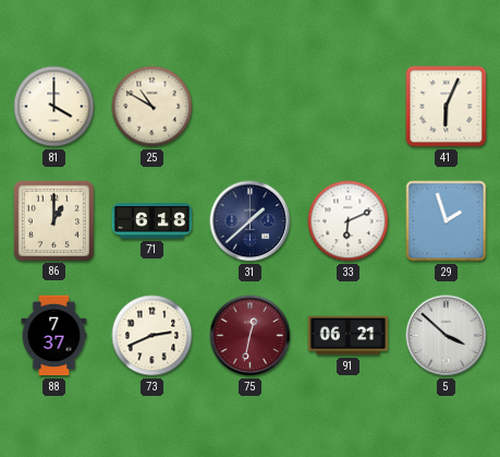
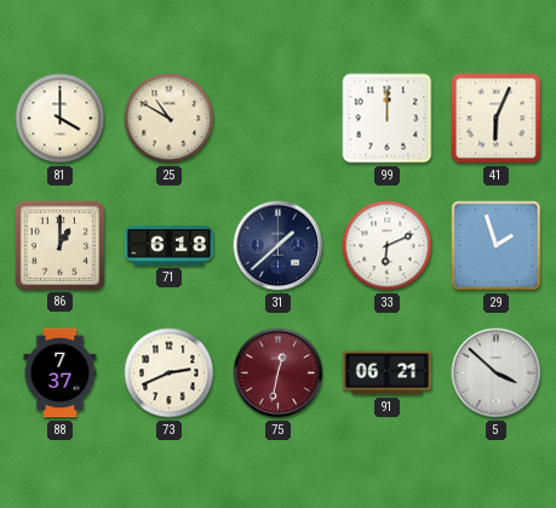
99: none -> 12:00
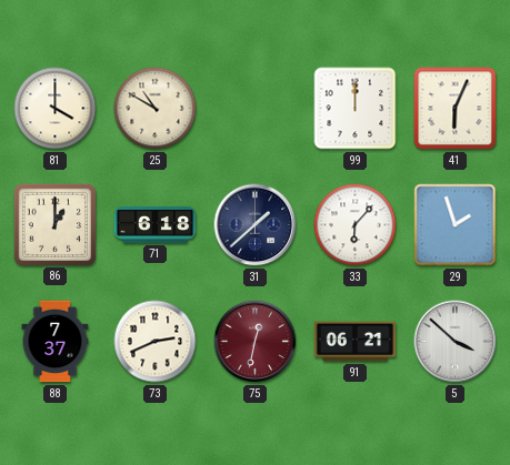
33: 6:11 -> 6:07
